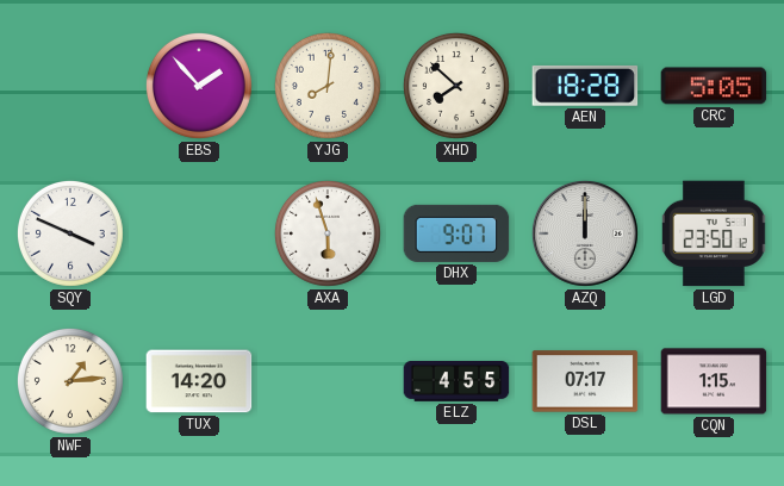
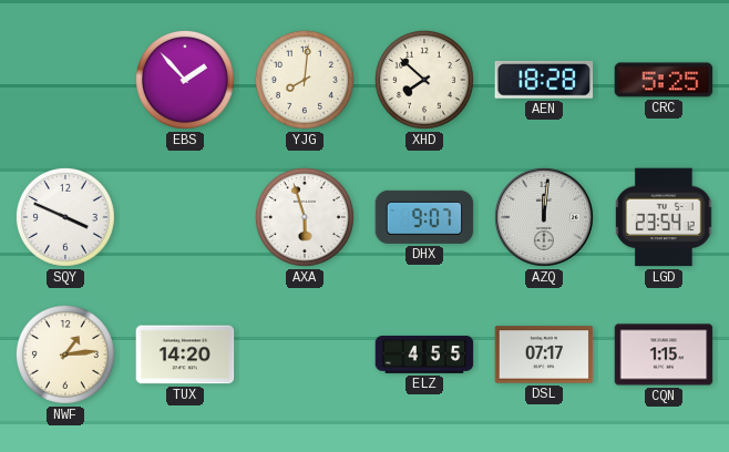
CRC: 5:05 -> 5:25
AZQ: 12:00 -> 12:01
LGD: 23:50 -> 23:54
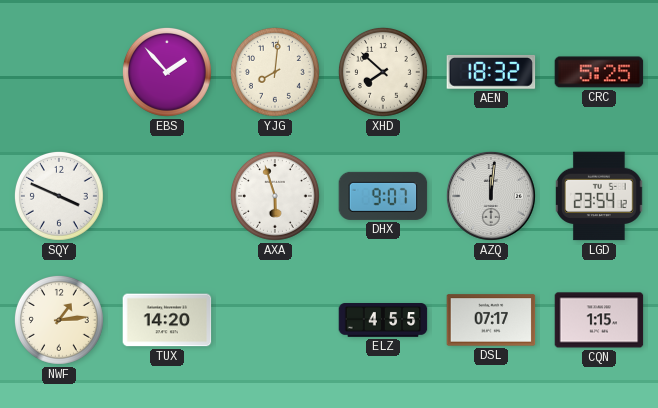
AEN: 18:28 -> 18:32
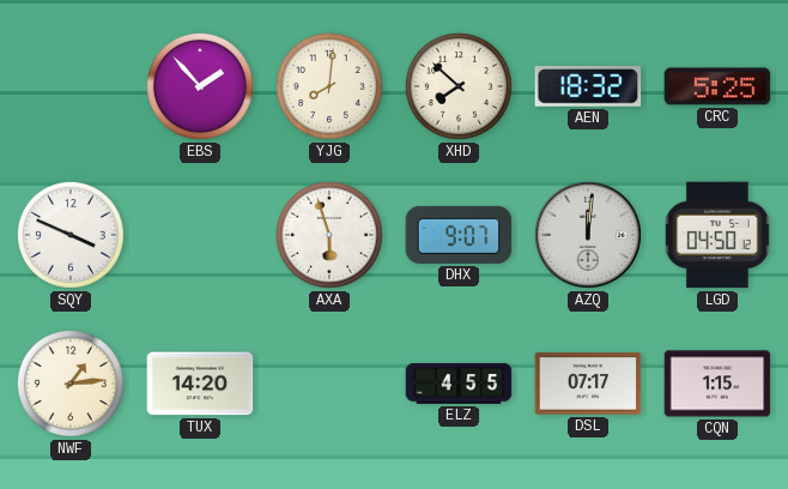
LGD: 23:54 -> 04:50
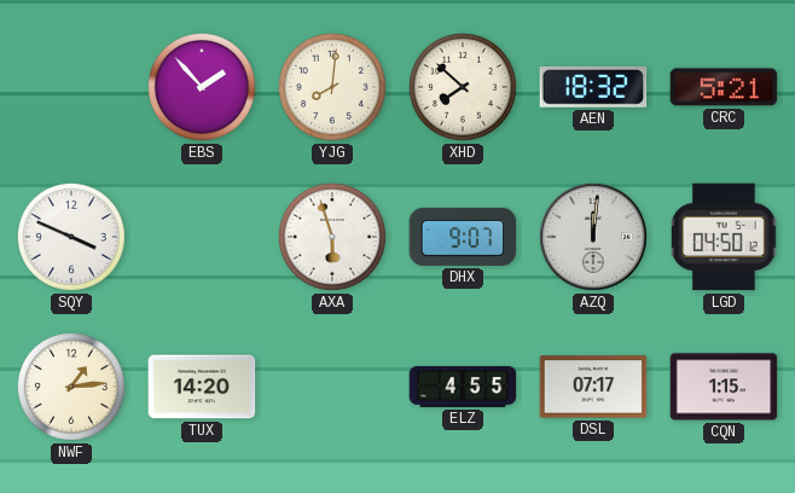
CRC: 5:25 -> 5:21
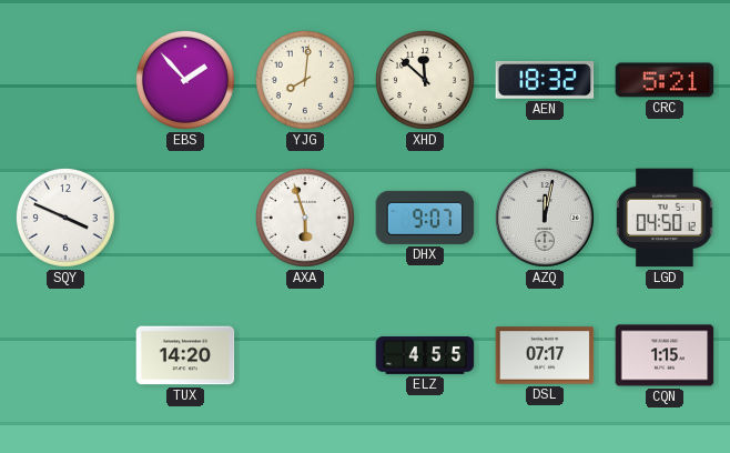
XHD: 7:52 -> 11:52
AZQ: 12:01 -> 12:02
NWF: 1:14 -> none
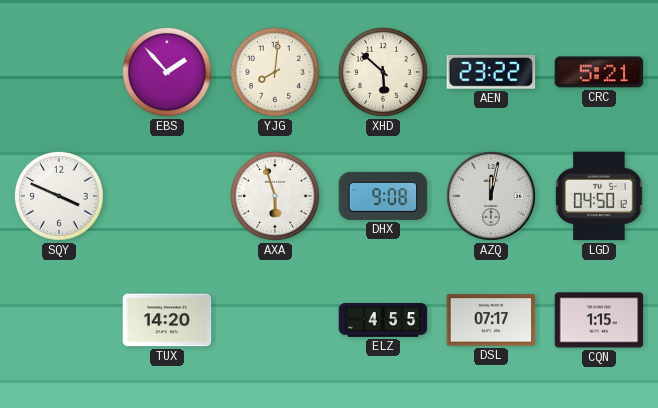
XHD: 11:52 -> 5:52
AEN: 18:32 -> 23:22
DHX: 9:07 -> 9:08
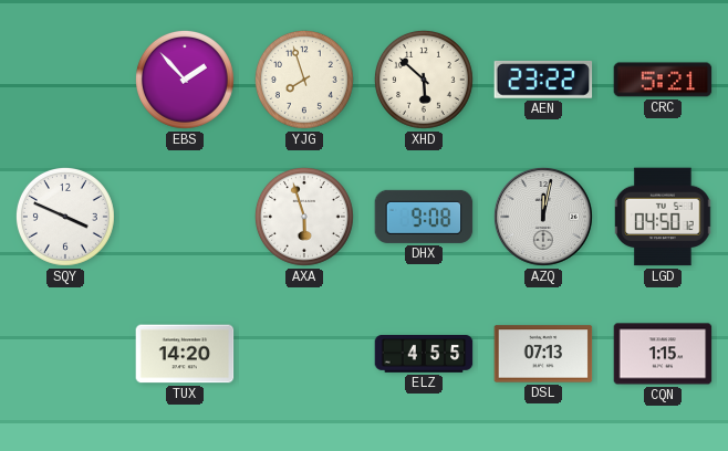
YJG: 8:01 -> 7:57
DSL: 07:17 -> 07:13
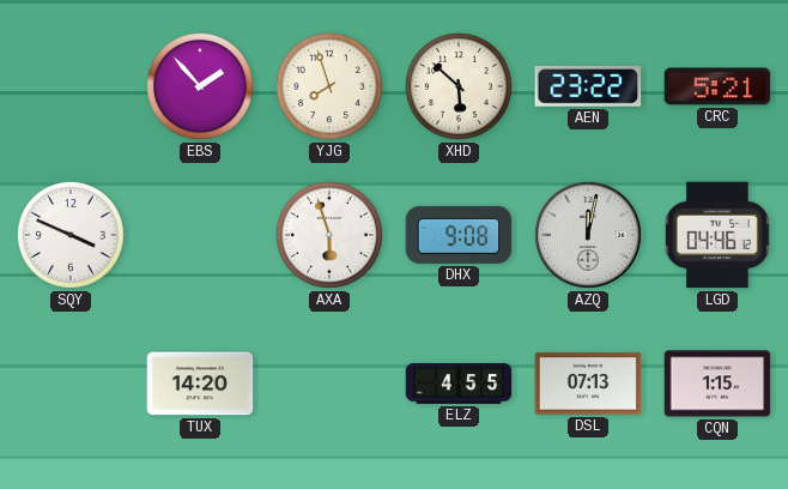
LGD: 04:50 -> 04:46
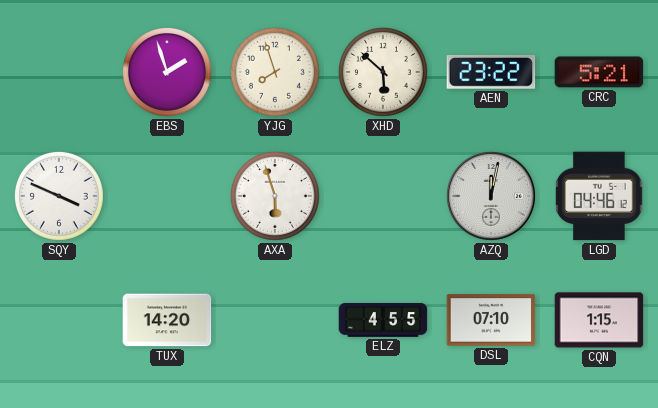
EBS: 1:53 -> 1:57
DHX: 9:08 -> none
DSL: 07:13 -> 07:10
